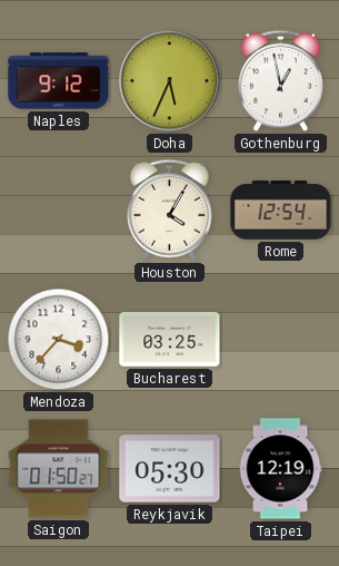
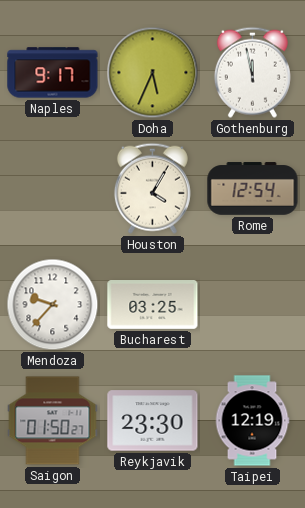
Naples: 9:12 -> 9:17
Gothenburg: 12:58 -> 11:58
Mendoza: 3:37 -> 9:37
Reykjavik: 05:30 -> 23:30
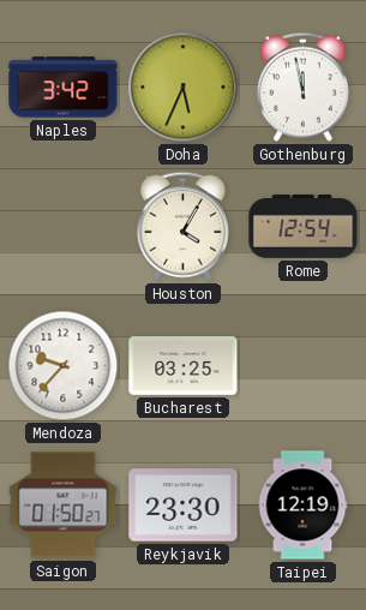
Naples: 9:17 -> 3:42
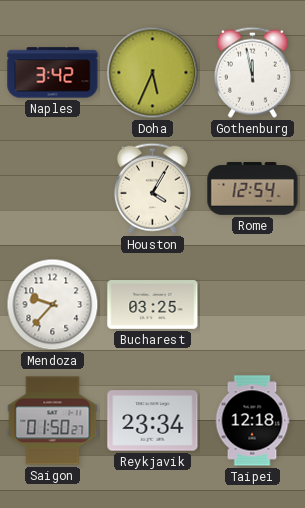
Reykjavik: 23:30 -> 23:34
Taipei: 12:19 -> 12:18
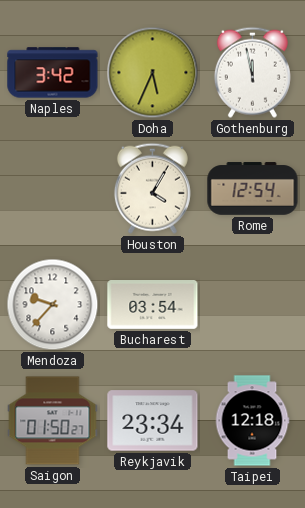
Bucharest: 03:25 -> 03:54
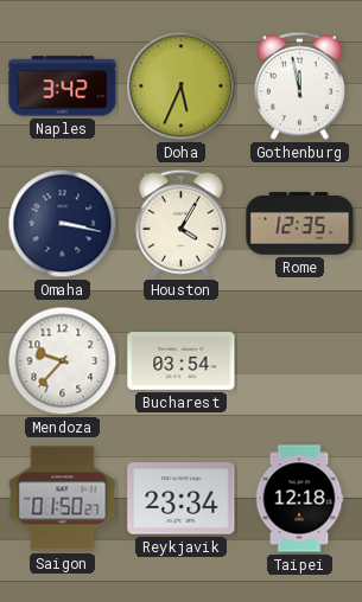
Omaha: none -> 3:17
Rome: 12:54 -> 12:35
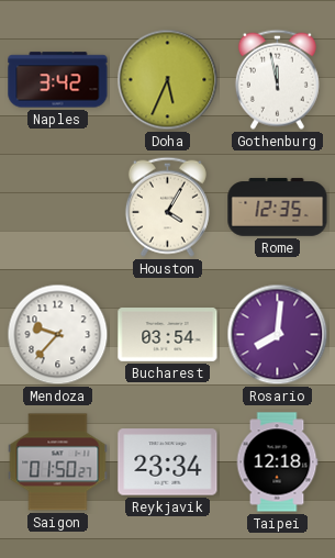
Omaha: 3:17 -> none
Rosario: none -> 8:01
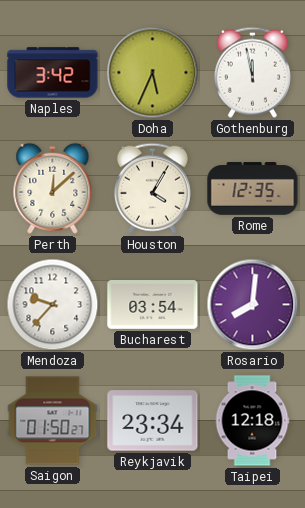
Perth: none -> 12:08
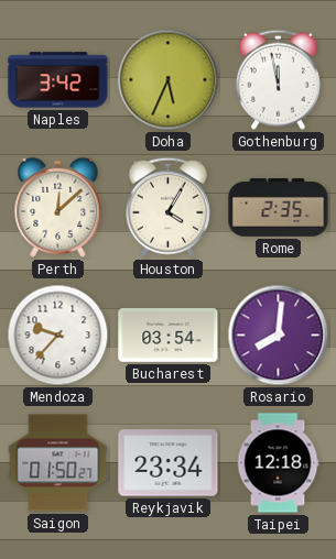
Rome: 12:35 -> 2:35
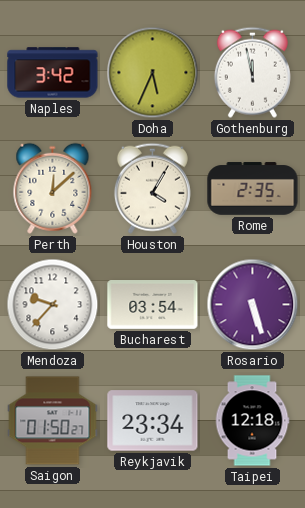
Rosario: 8:01 -> 5:27
